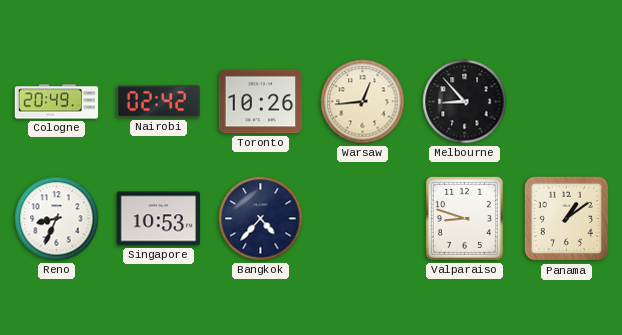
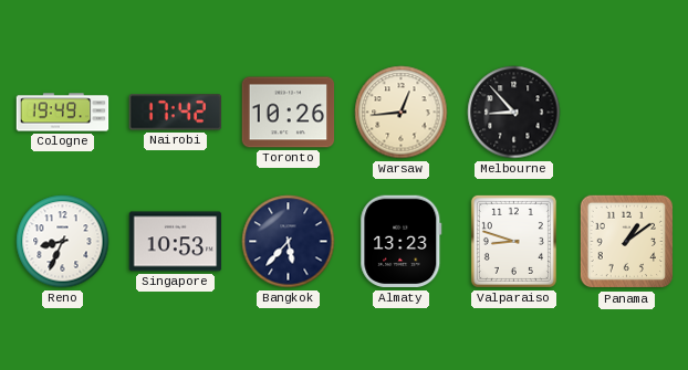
Cologne: 20:49 -> 19:49
Nairobi: 02:42 -> 17:42
Bangkok: 4:37 -> 5:37
Almaty: none -> 13:23
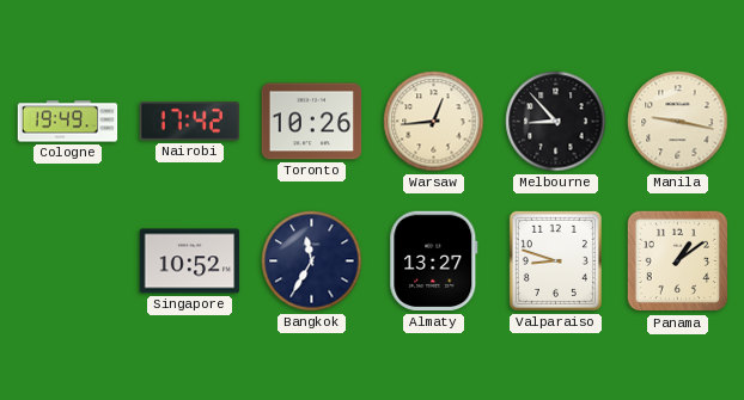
Manila: none -> 9:17
Reno: 8:34 -> none
Singapore: 10:53 -> 10:52
Bangkok: 5:37 -> 11:35
Almaty: 13:23 -> 13:27
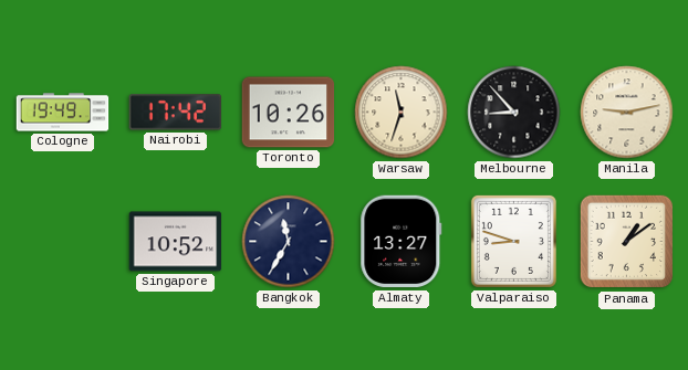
Warsaw: 12:44 -> 11:33
Manila: 9:17 -> 9:13
